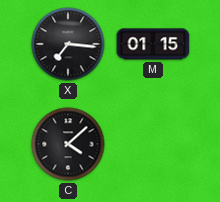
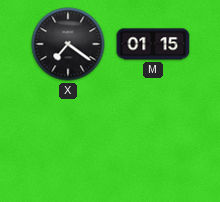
X: 7:16 -> 7:21
C: 4:08 -> none
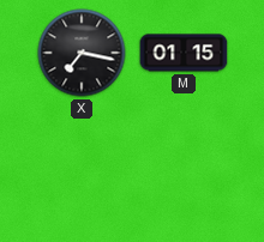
X: 7:21 -> 7:17
